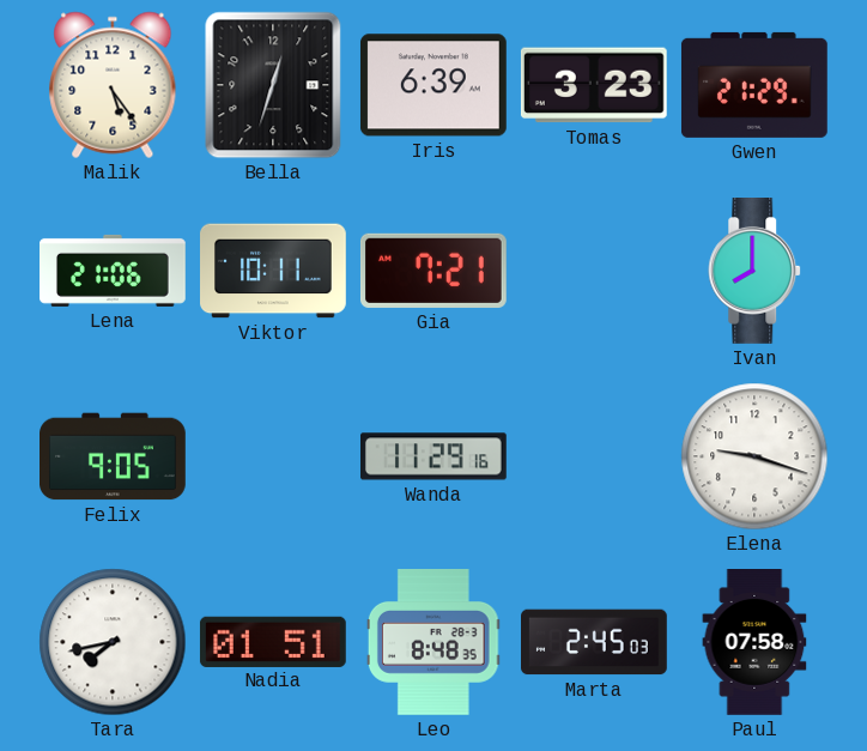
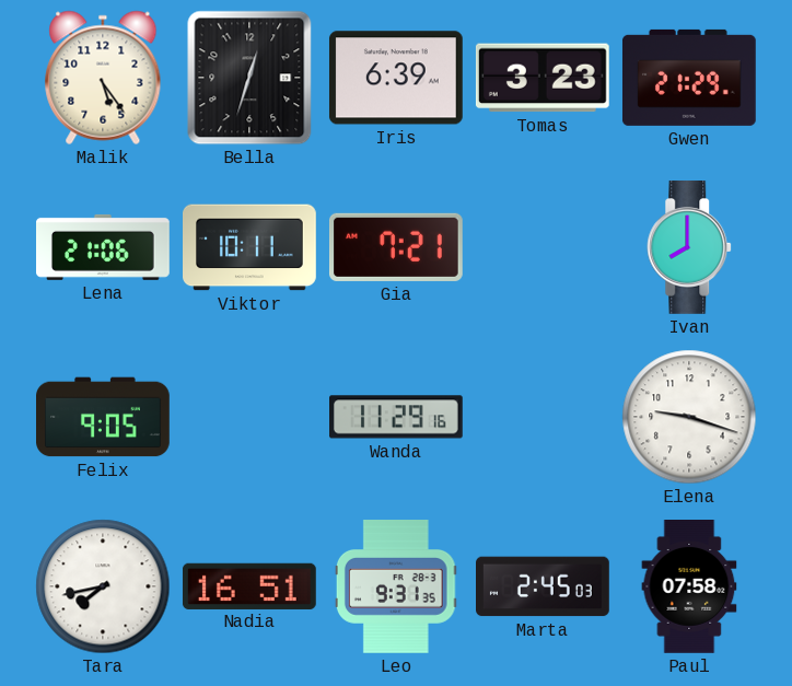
Nadia: 01:51 -> 16:51
Leo: 8:48 -> 9:31
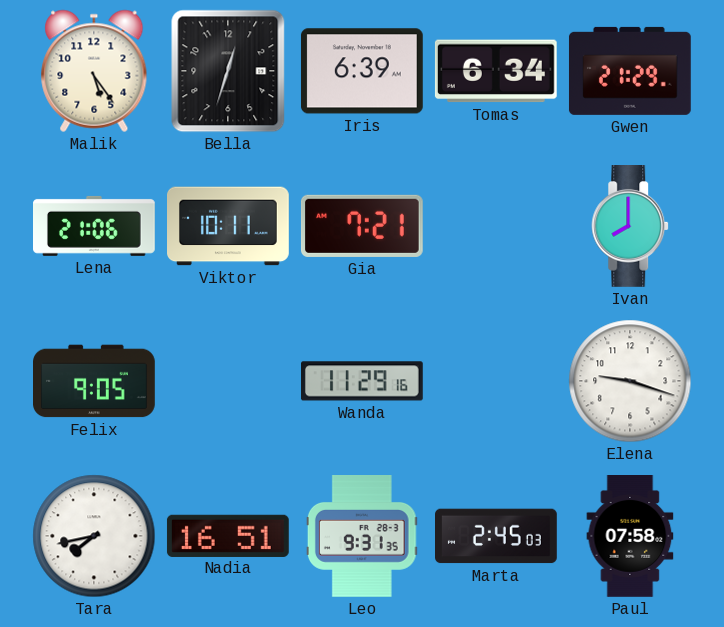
Tomas: 3:23 -> 6:34
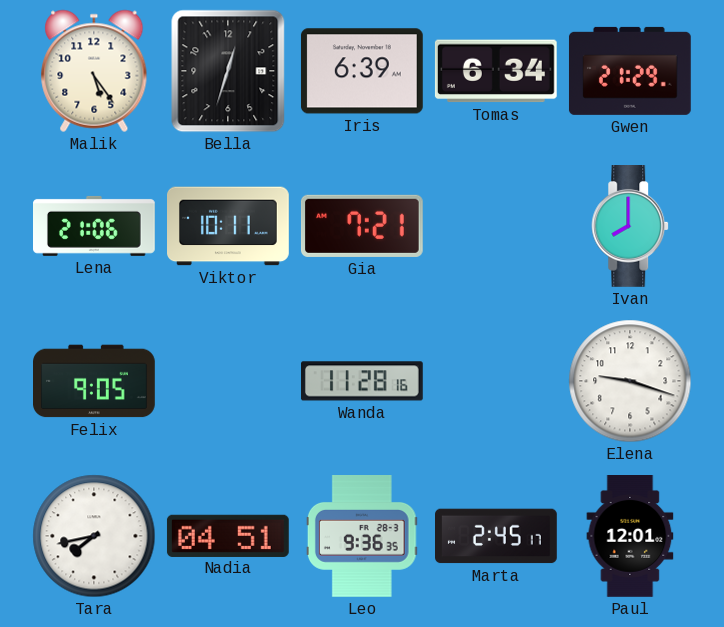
Wanda: 11:29 -> 11:28
Nadia: 16:51 -> 04:51
Leo: 9:31 -> 9:36
Marta: 2:45:03 -> 2:45:17
Paul: 07:58 -> 12:01
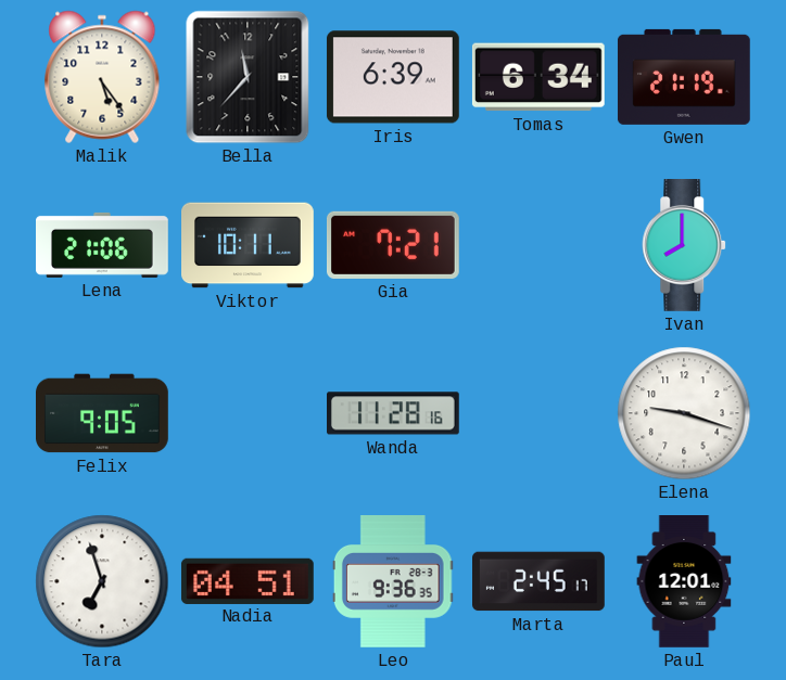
Bella: 12:33 -> 11:37
Gwen: 21:29 -> 21:19
Tara: 7:43 -> 6:57
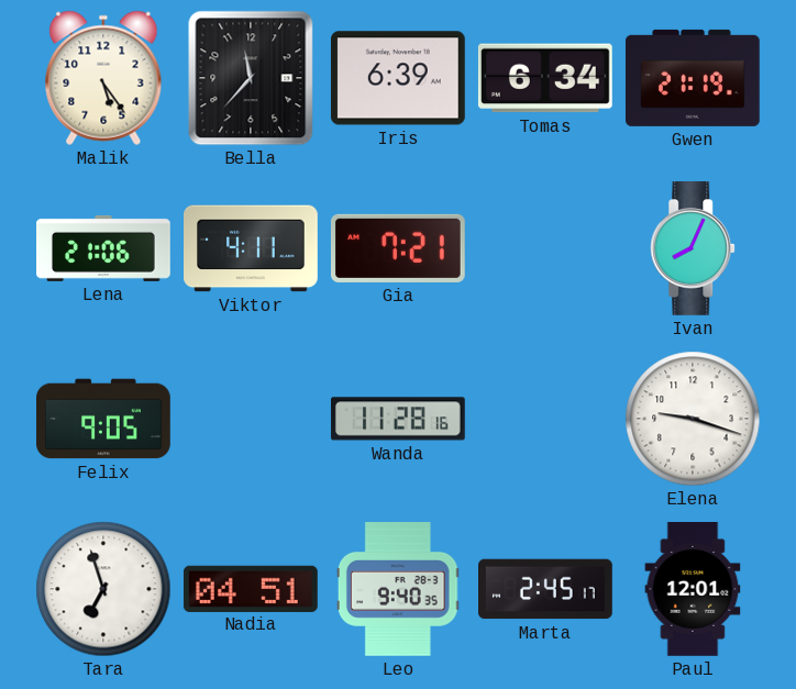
Viktor: 10:11 -> 4:11
Ivan: 8:00 -> 8:04
Leo: 9:36 -> 9:40
